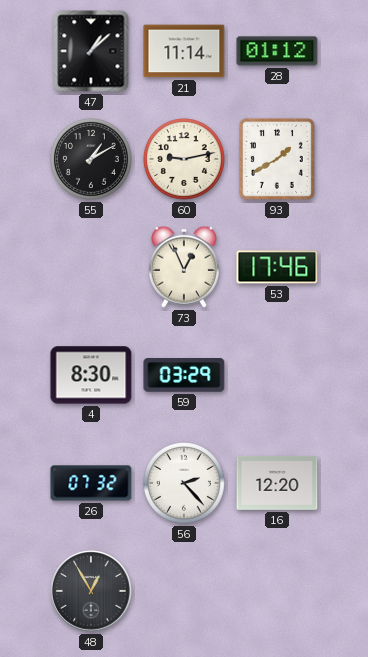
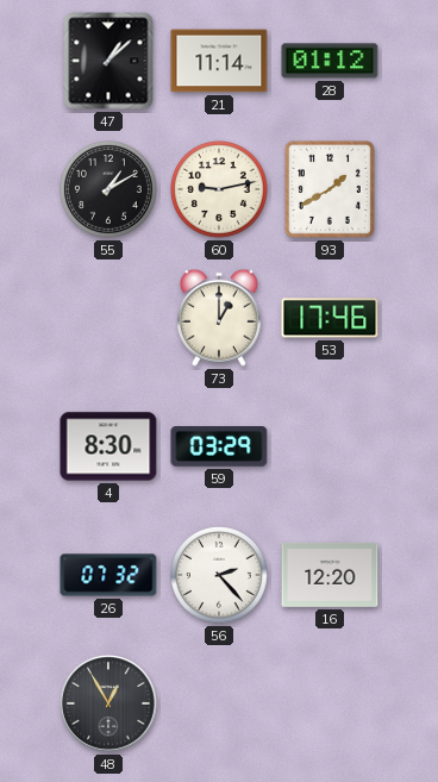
73: 12:56 -> 1:00
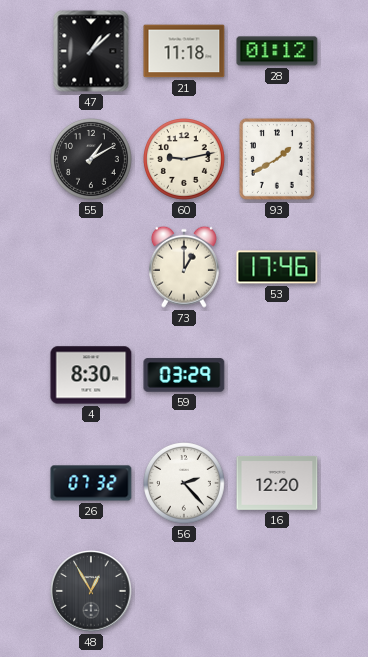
21: 11:14 -> 11:18
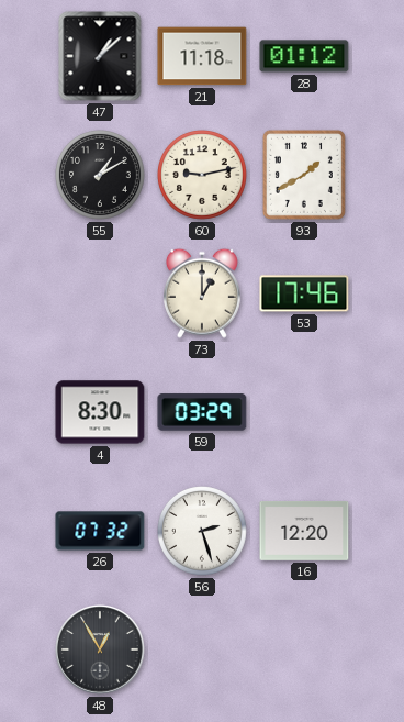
56: 2:23 -> 2:27
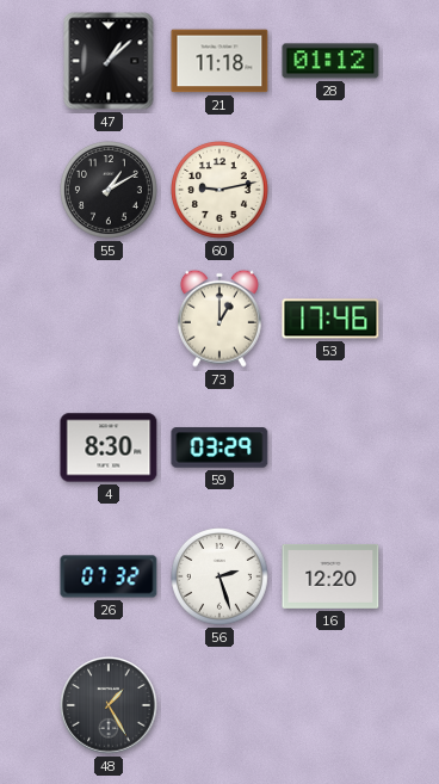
93: 1:40 -> none
48: 12:55 -> 1:25
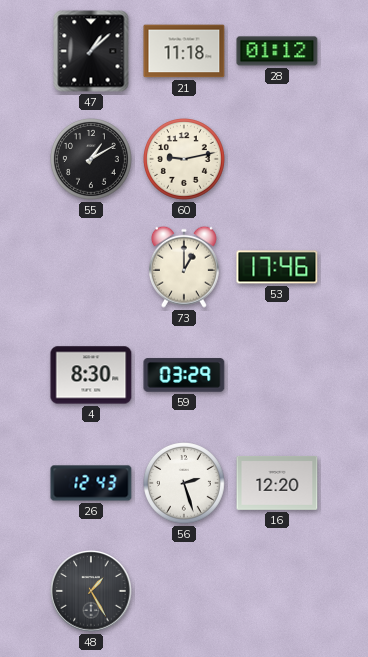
26: 07:32 -> 12:43
